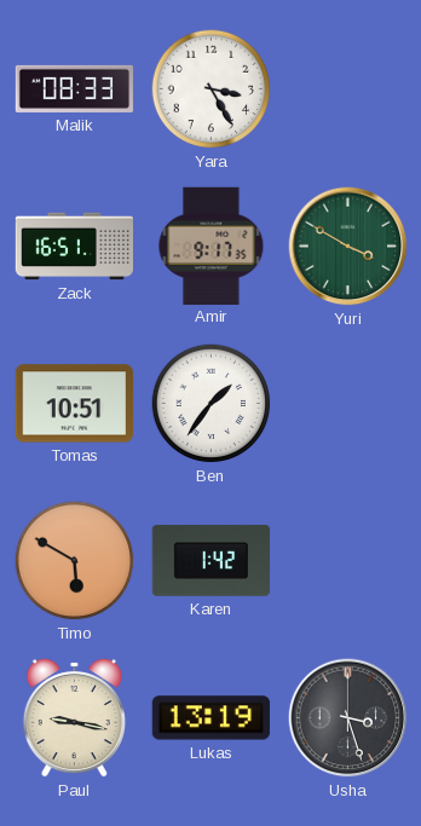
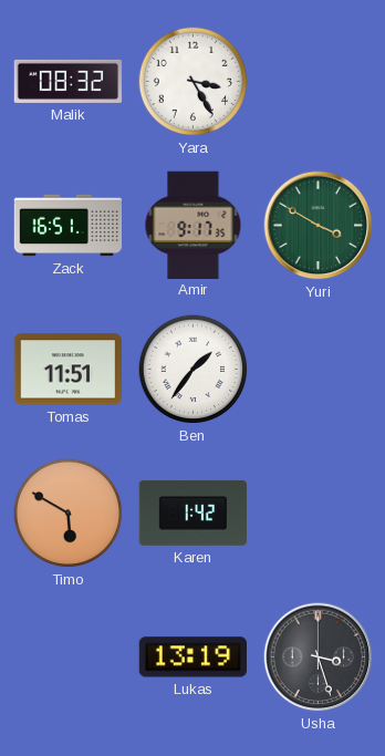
Malik: 08:33 -> 08:32
Tomas: 10:51 -> 11:51
Paul: 9:17 -> none
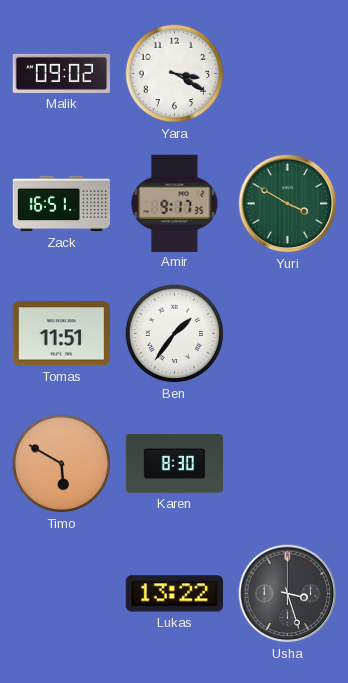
Malik: 08:32 -> 09:02
Yara: 3:25 -> 3:20
Karen: 1:42 -> 8:30
Lukas: 13:19 -> 13:22
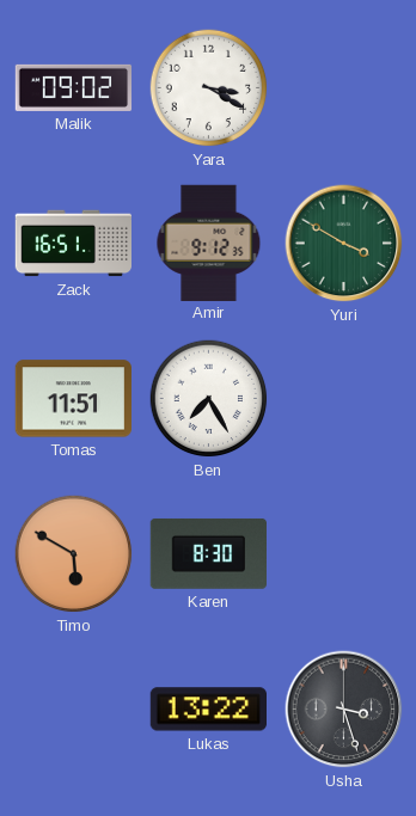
Amir: 9:17 -> 9:12
Ben: 1:36 -> 7:25
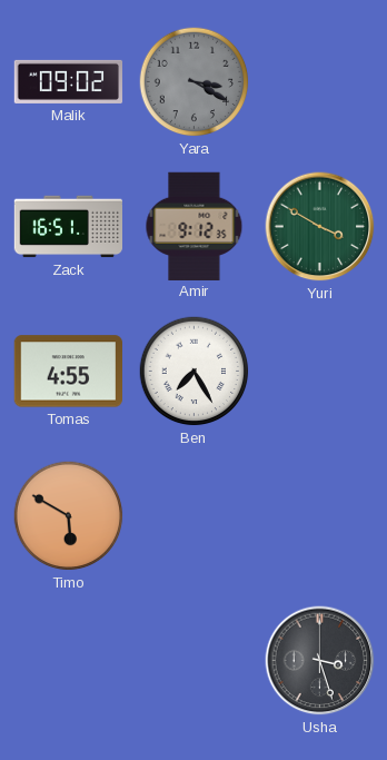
Yara dial: white -> grey
Tomas: 11:51 -> 4:55
Karen: 8:30 -> none
Lukas: 13:22 -> none
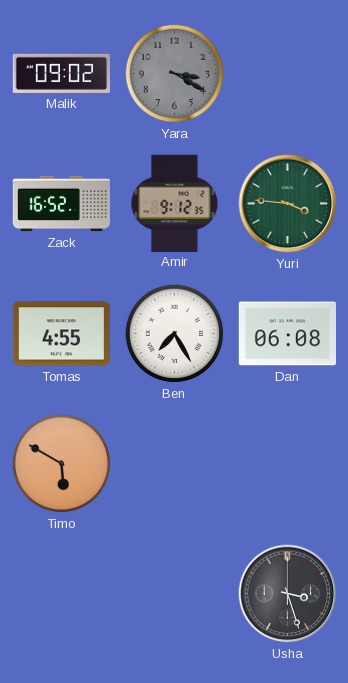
Zack: 16:51 -> 16:52
Yuri: 3:50 -> 3:46
Dan: none -> 06:08
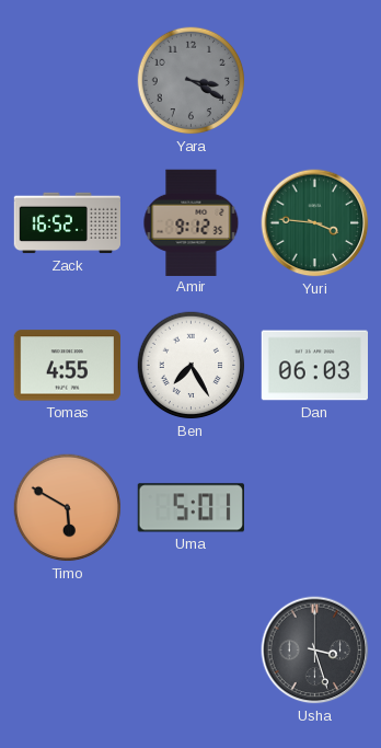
Malik: 09:02 -> none
Dan: 06:08 -> 06:03
Uma: none -> 5:01
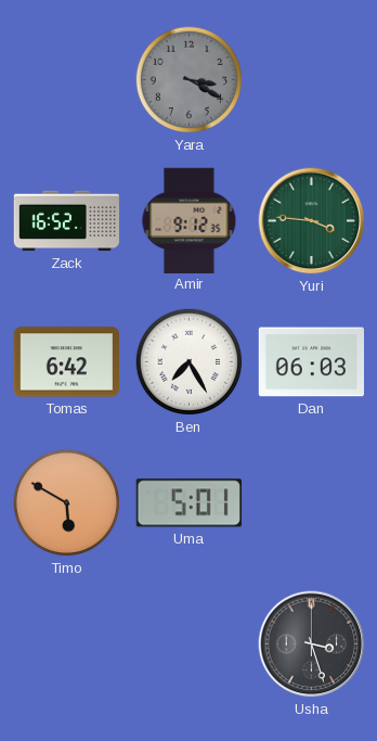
Tomas: 4:55 -> 6:42
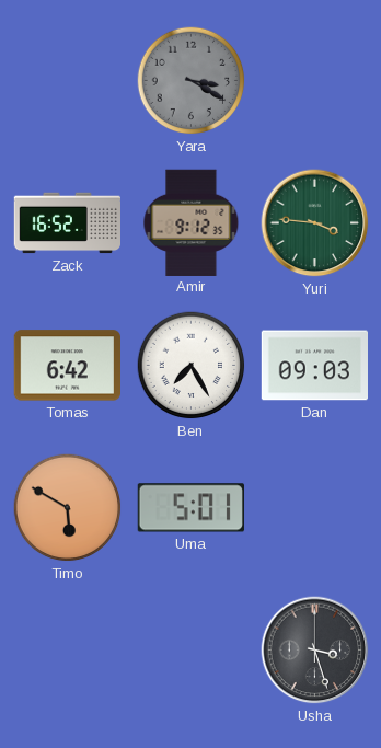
Dan: 06:03 -> 09:03
